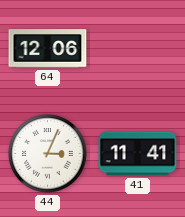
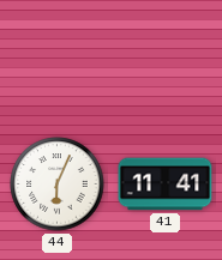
64: 12:06 -> none
44: 3:04 -> 6:04
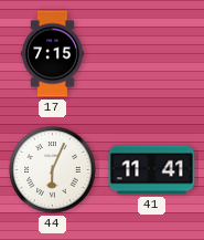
17: none -> 7:15
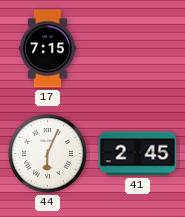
41: 11:41 -> 2:45
